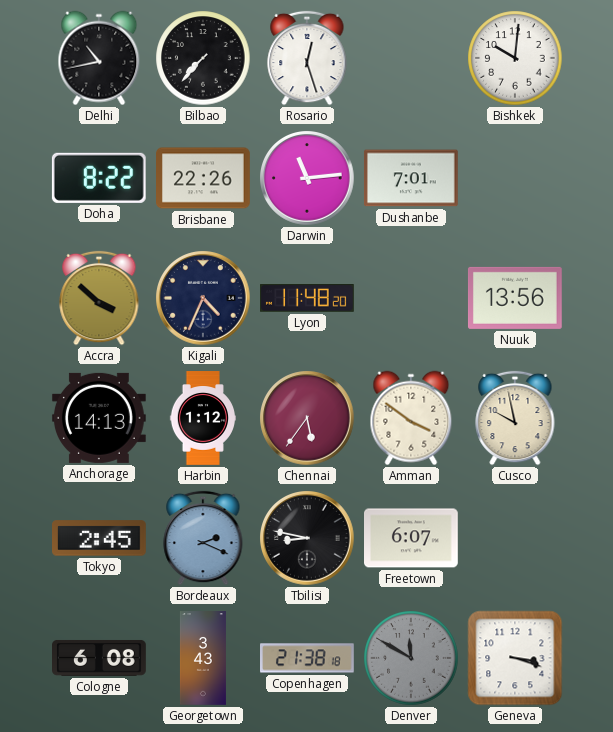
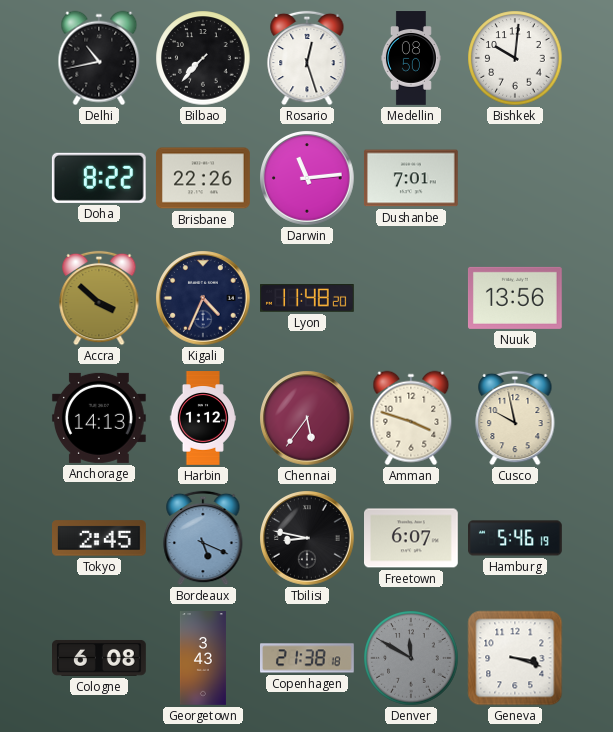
Medellin: none -> 08:50
Amman: 3:51 -> 3:48
Bordeaux: 2:19 -> 5:19
Hamburg: none -> 5:46
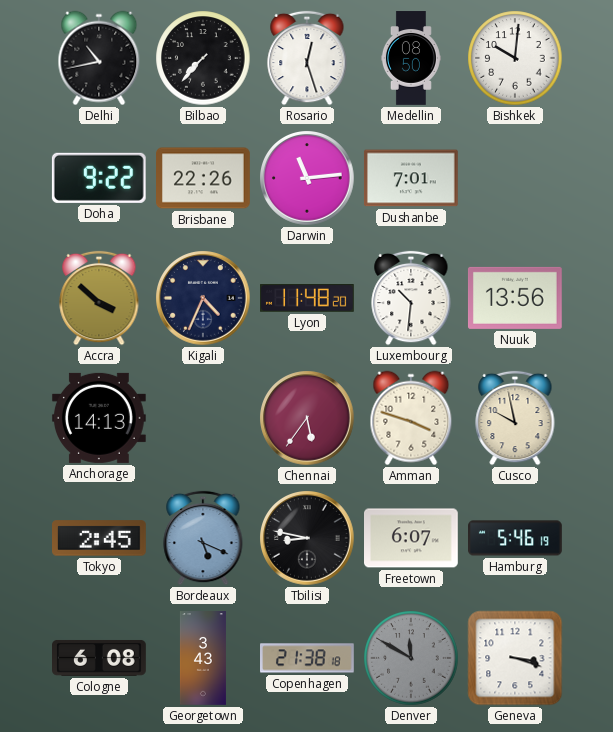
Doha: 8:22 -> 9:22
Luxembourg: none -> 10:31
Harbin: 1:12 -> none
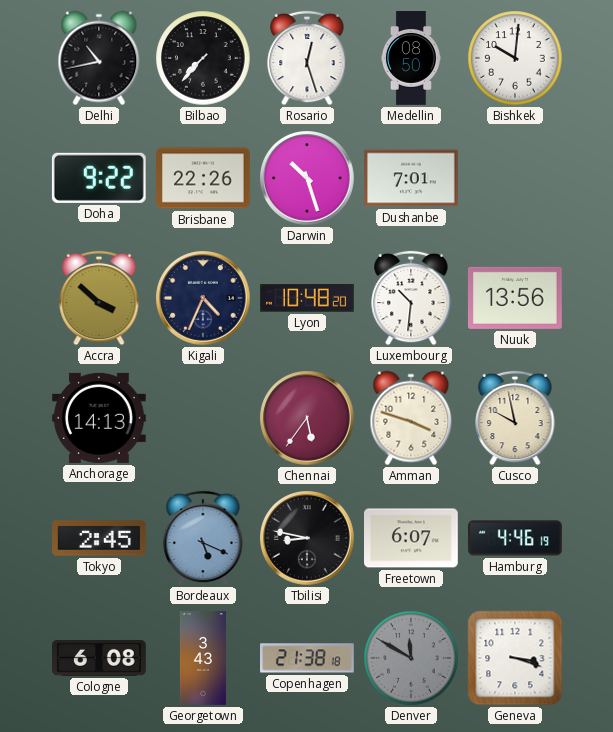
Darwin: 11:14 -> 10:27
Lyon: 11:48 -> 10:48
Hamburg: 5:46 -> 4:46
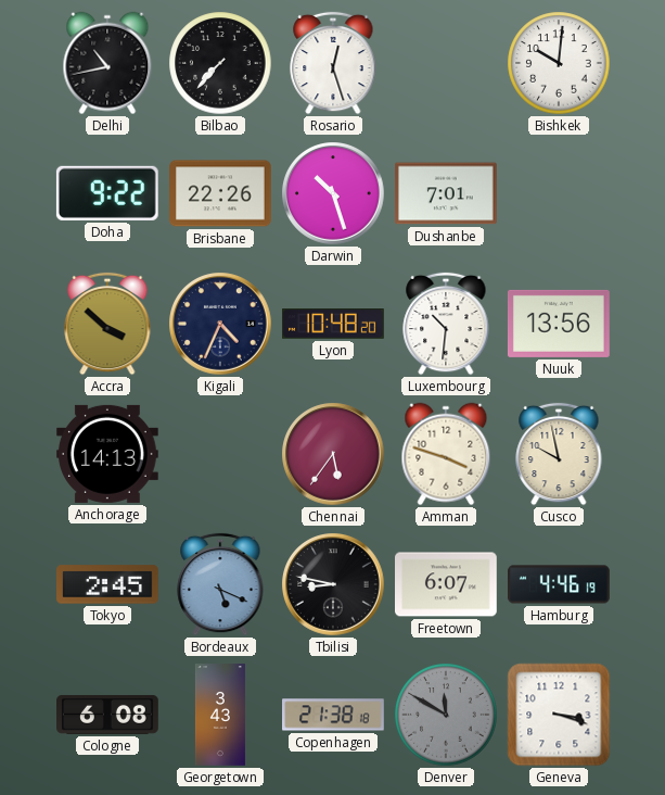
Medellin: 08:50 -> none
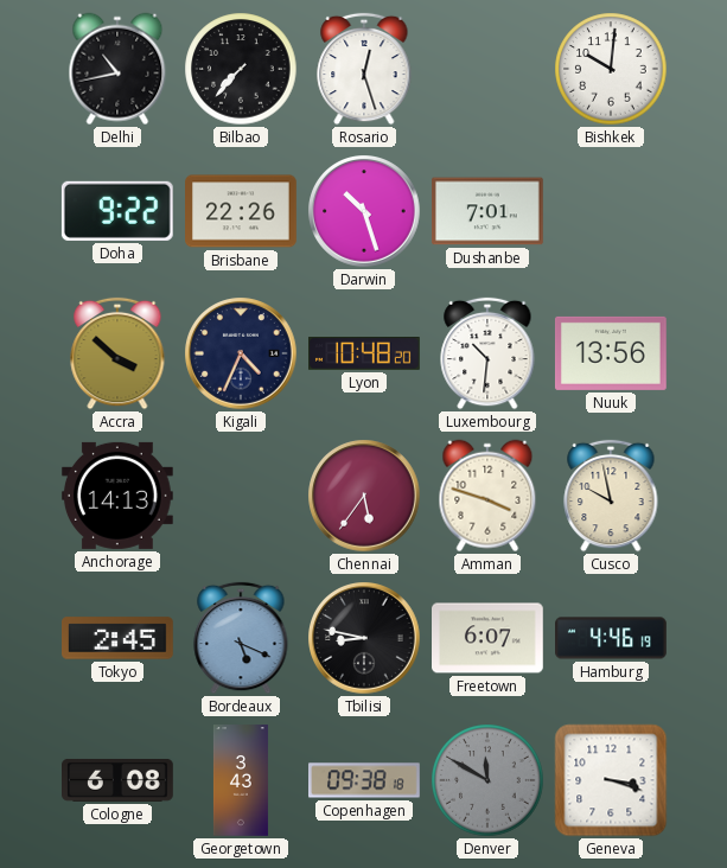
Copenhagen: 21:38 -> 09:38
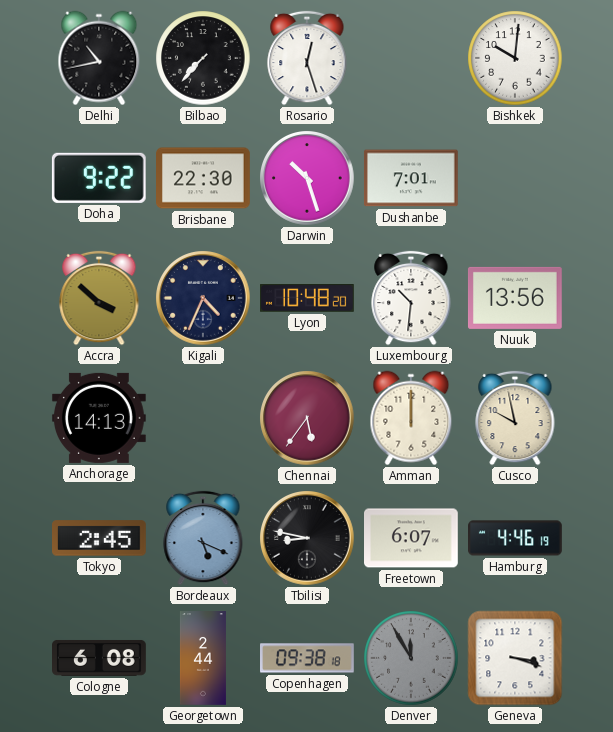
Brisbane: 22:26 -> 22:30
Amman: 3:48 -> 12:00
Georgetown: 3:43 -> 2:44
Denver: 11:50 -> 11:55
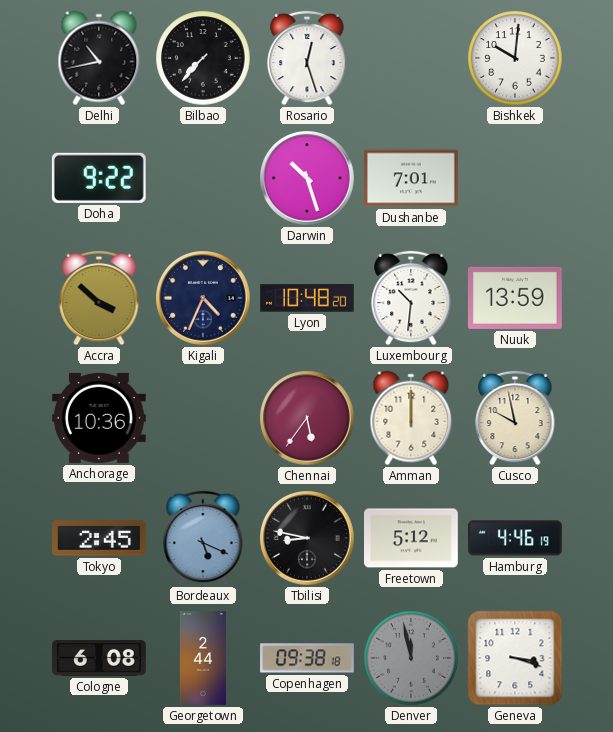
Brisbane: 22:30 -> none
Nuuk: 13:56 -> 13:59
Anchorage: 14:13 -> 10:36
Freetown: 6:07 -> 5:12
Denver: 11:55 -> 11:58
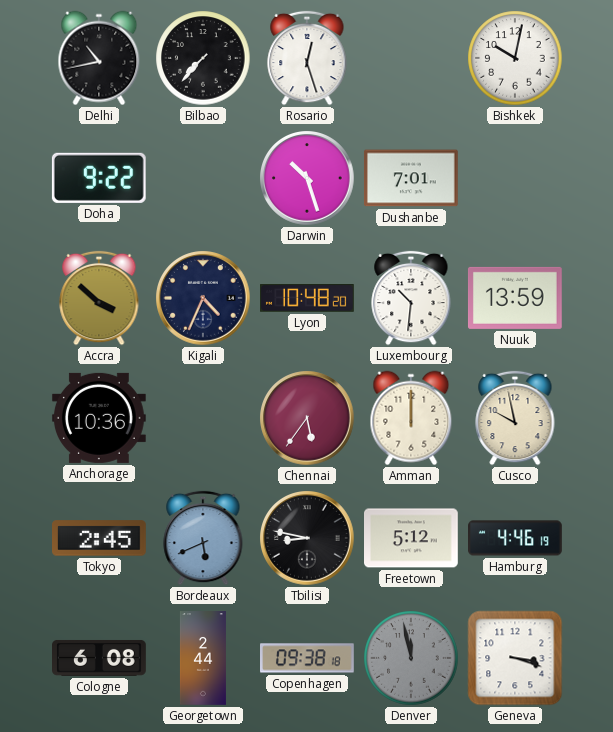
Bishkek: 10:01 -> 10:02
Bordeaux: 5:19 -> 5:41
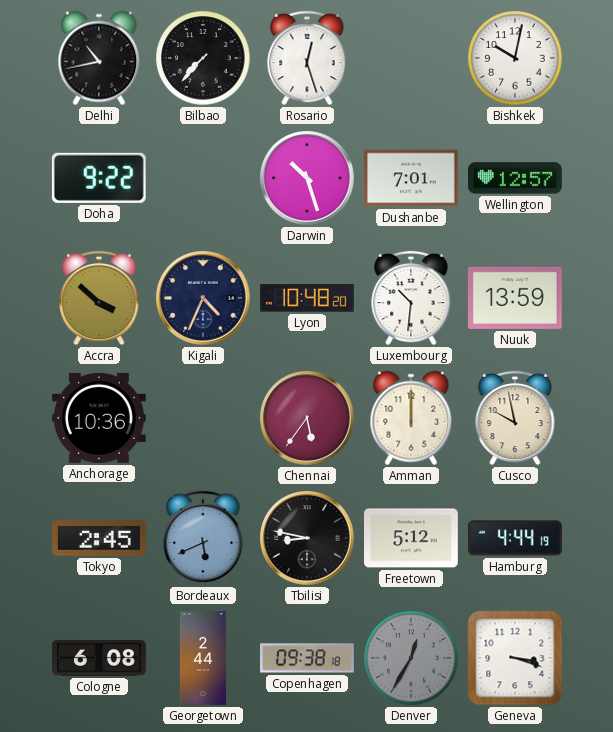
Wellington: none -> 12:57
Hamburg: 4:46 -> 4:44
Denver: 11:58 -> 12:35
